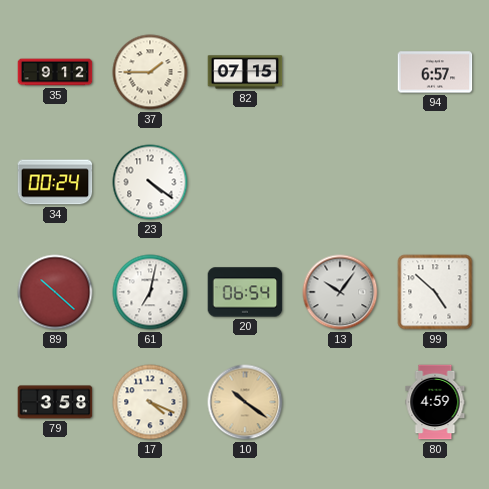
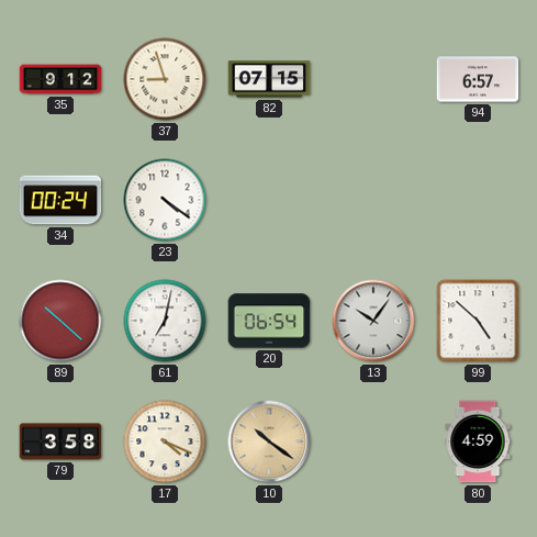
37: 1:45 -> 8:57
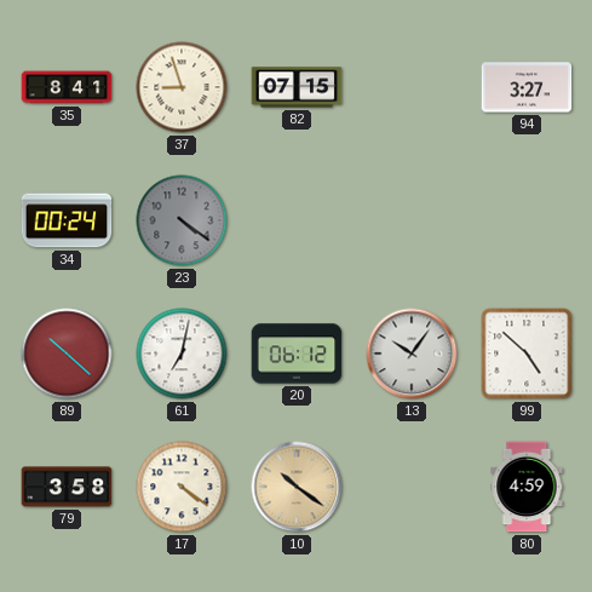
35: 9:12 -> 8:41
94: 6:57 -> 3:27
23 dial: white -> grey
20: 06:54 -> 06:12
17: 4:19 -> 4:21
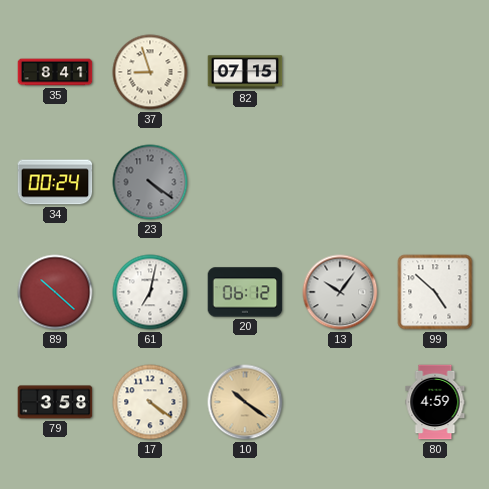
94: 3:27 -> none
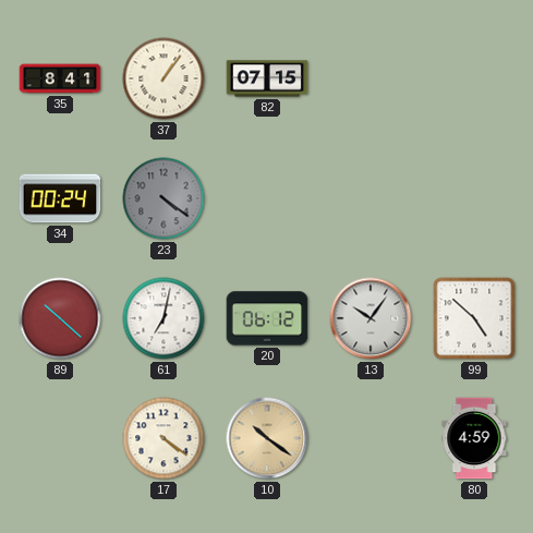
37: 8:57 -> 1:06
79: 3:58 -> none
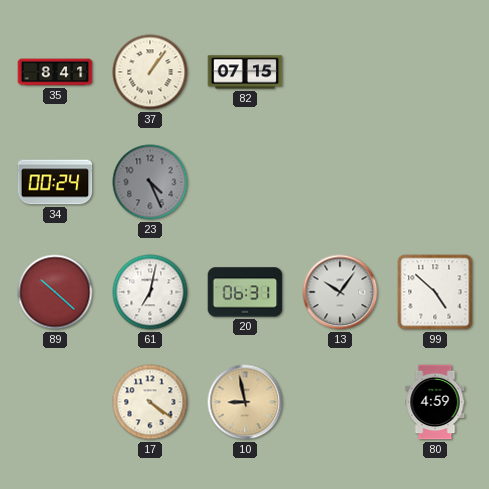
23: 4:21 -> 4:26
20: 06:12 -> 06:31
10: 10:21 -> 8:58
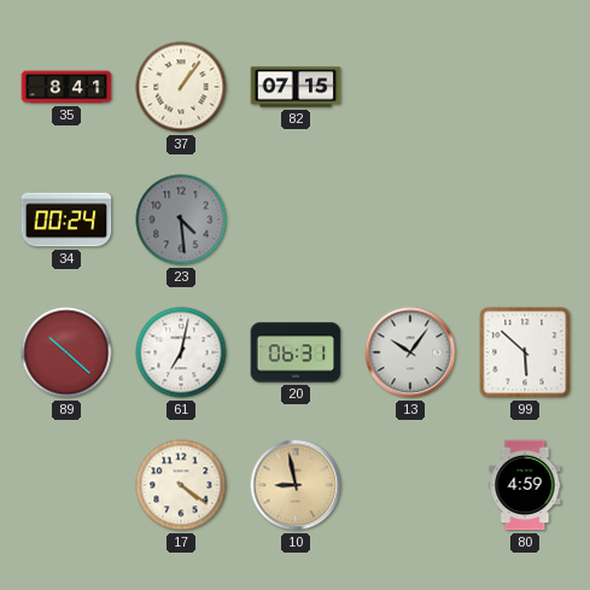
23: 4:26 -> 4:29
99: 4:52 -> 5:52
